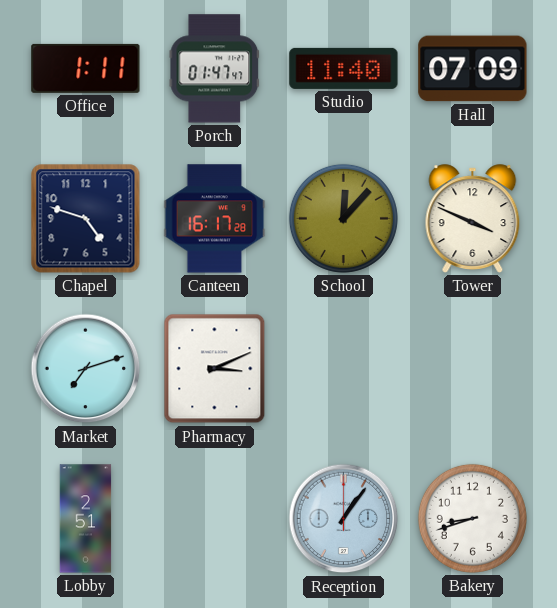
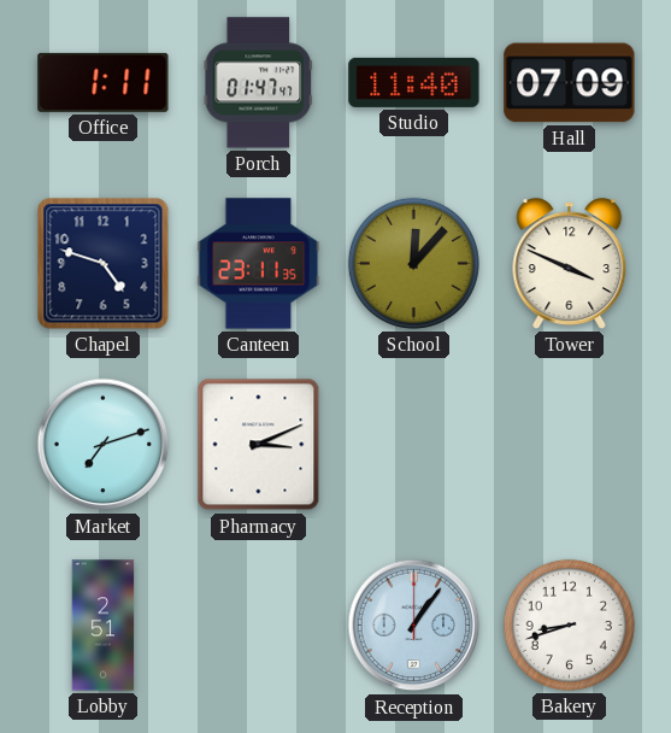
Canteen: 16:17 -> 23:11
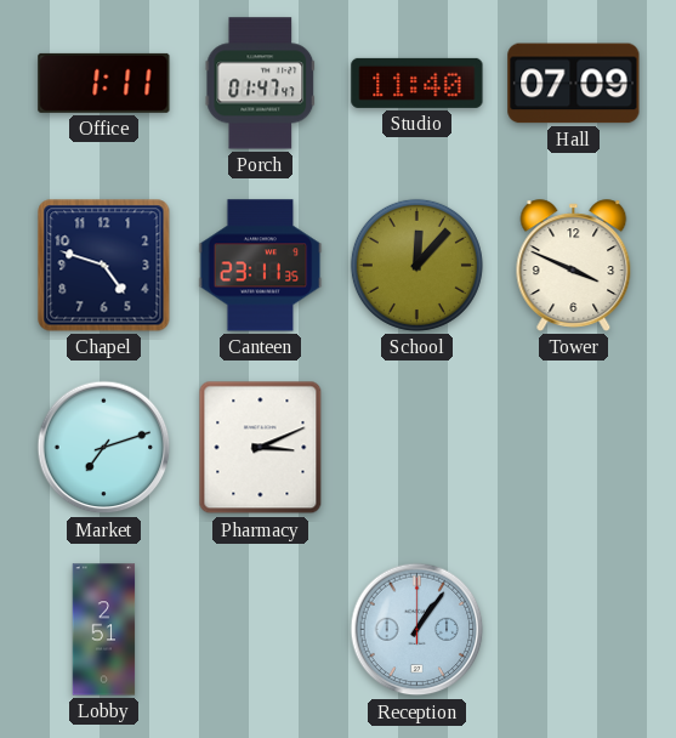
Bakery: 8:42 -> none
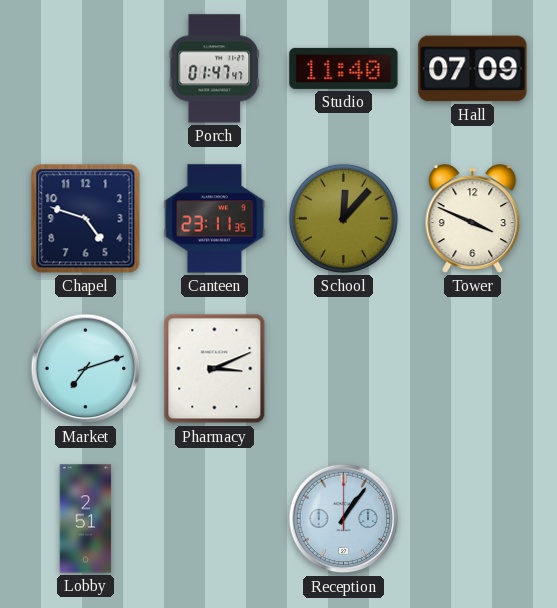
Office: 1:11 -> none
